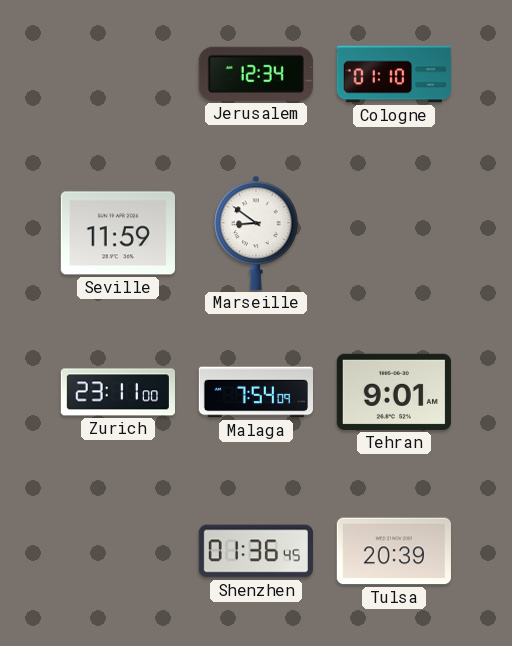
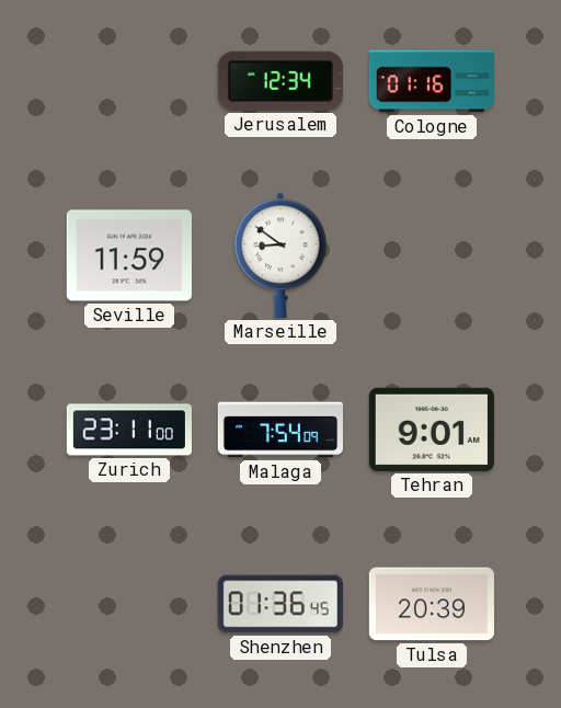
Cologne: 01:10 -> 01:16
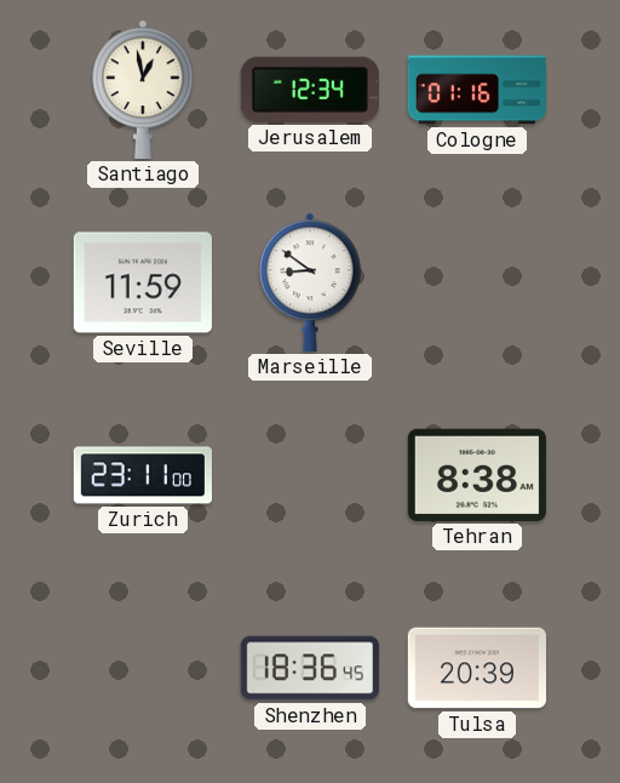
Santiago: none -> 12:58
Malaga: 7:54 -> none
Tehran: 9:01 -> 8:38
Shenzhen: 01:36 -> 18:36
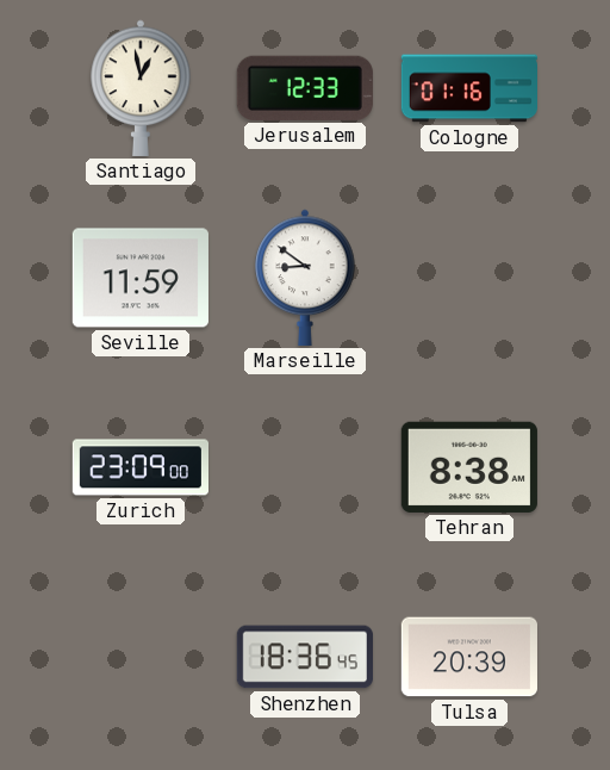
Jerusalem: 12:34 -> 12:33
Zurich: 23:11 -> 23:09
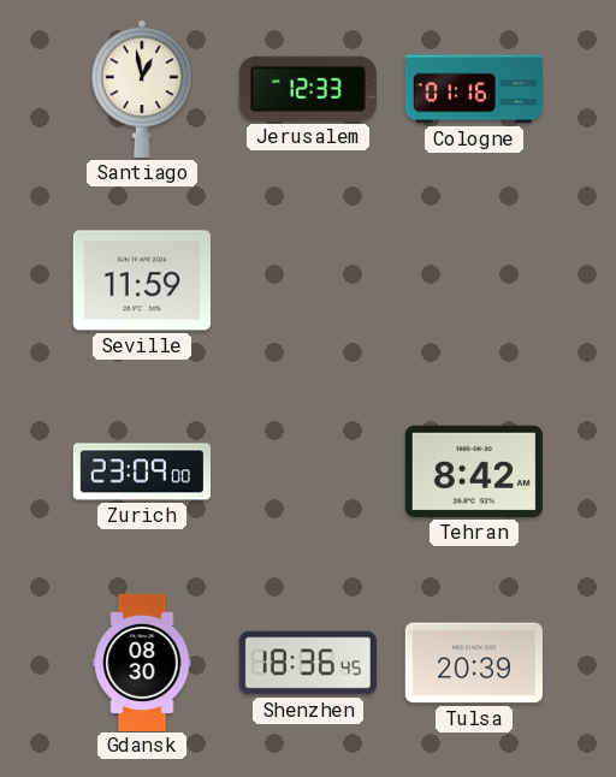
Marseille: 8:51 -> none
Tehran: 8:38 -> 8:42
Gdansk: none -> 08:30
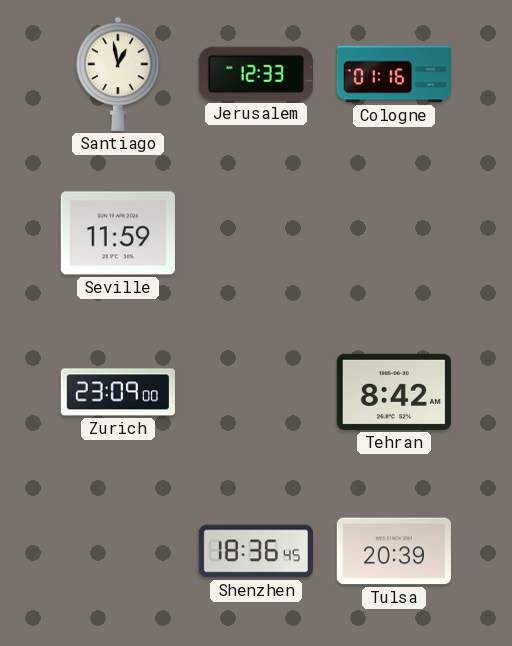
Gdansk: 08:30 -> none
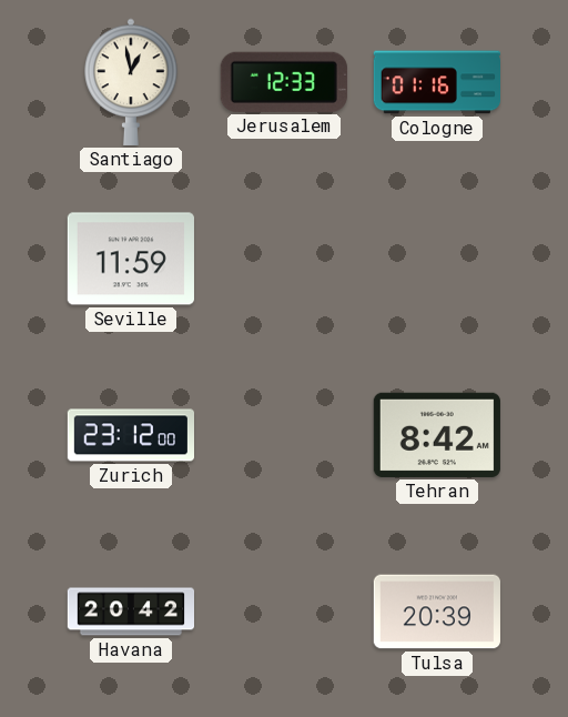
Zurich: 23:09 -> 23:12
Havana: none -> 20:42
Shenzhen: 18:36 -> none
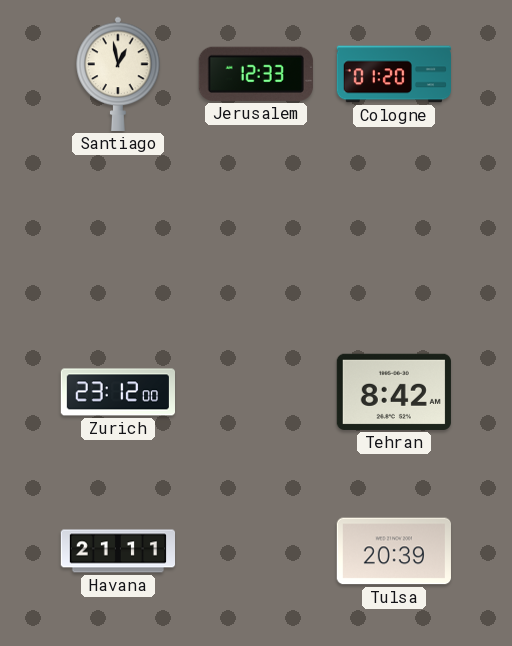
Cologne: 01:16 -> 01:20
Seville: 11:59 -> none
Havana: 20:42 -> 21:11
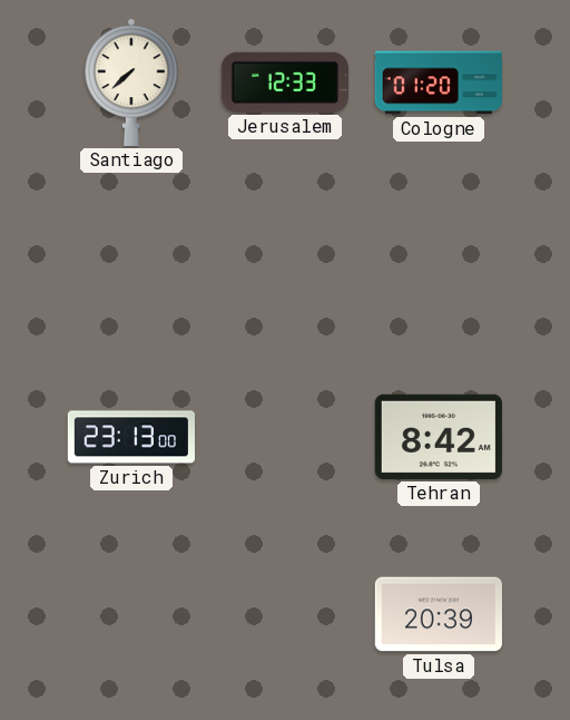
Santiago: 12:58 -> 7:38
Zurich: 23:12 -> 23:13
Havana: 21:11 -> none
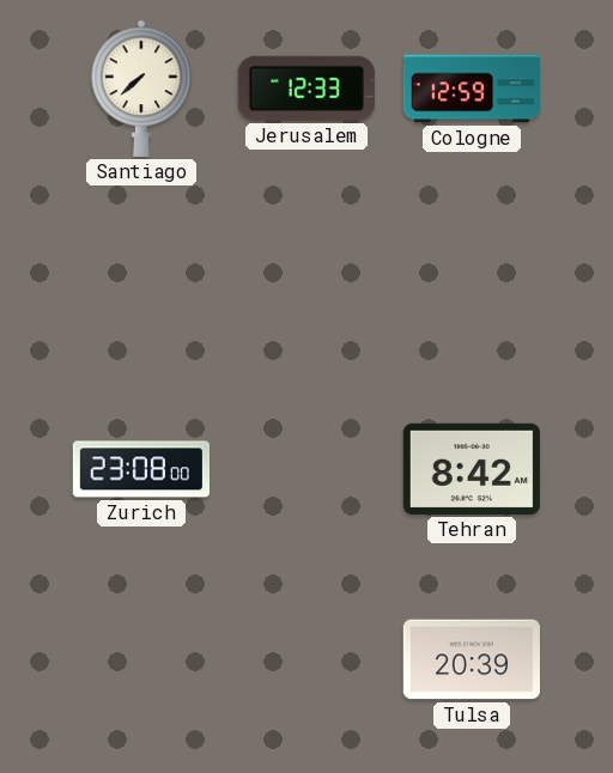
Cologne: 01:20 -> 12:59
Zurich: 23:13 -> 23:08
